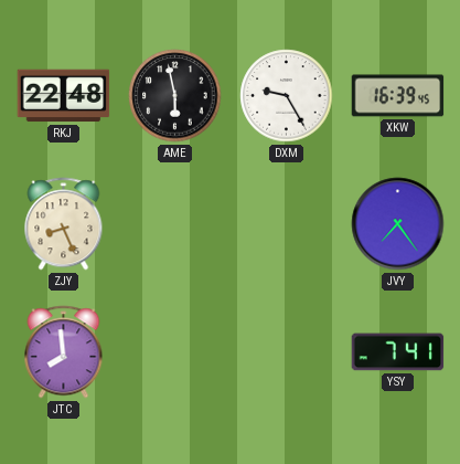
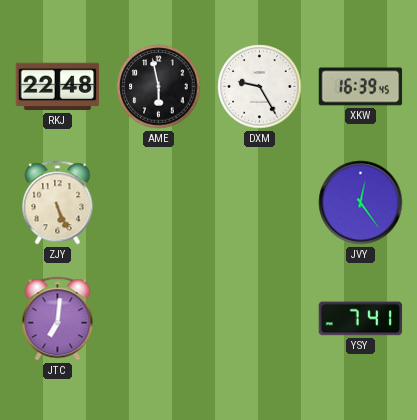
ZJY: 8:26 -> 5:26
JVY: 7:24 -> 12:24
JTC: 7:59 -> 7:01
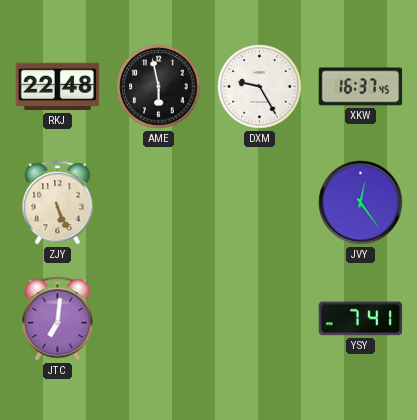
XKW: 16:39 -> 16:37
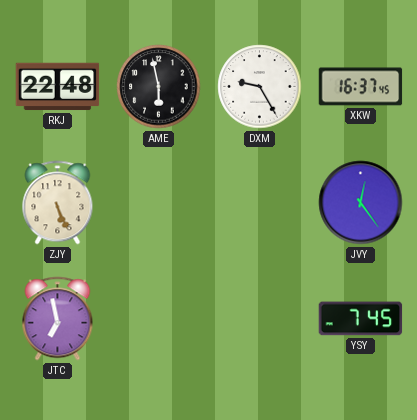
JTC: 7:01 -> 6:58
YSY: 7:41 -> 7:45
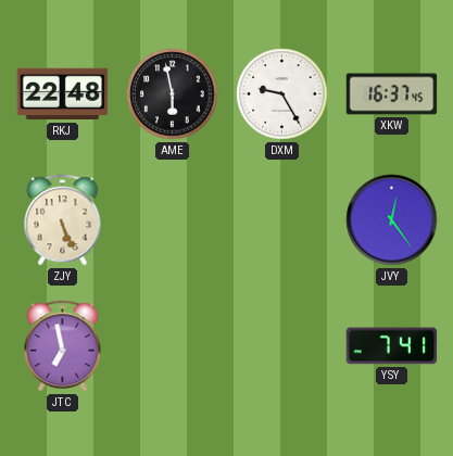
YSY: 7:45 -> 7:41
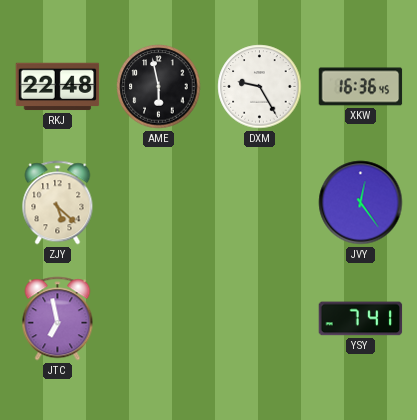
XKW: 16:37 -> 16:36
ZJY: 5:26 -> 5:22
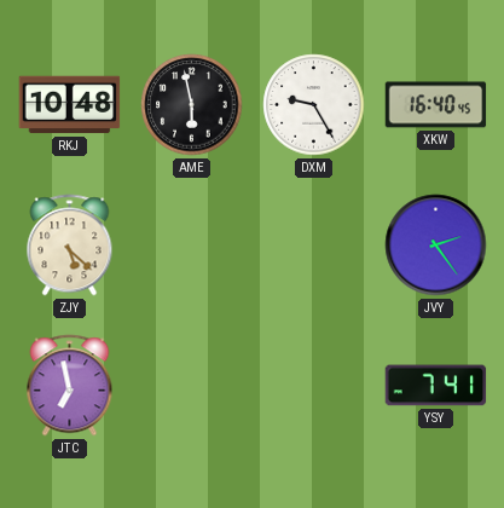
RKJ: 22:48 -> 10:48
XKW: 16:36 -> 16:40
JVY: 12:24 -> 2:24
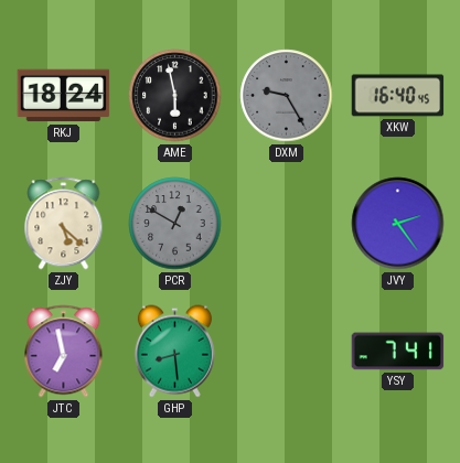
RKJ: 10:48 -> 18:24
DXM dial: white -> grey
PCR: none -> 12:50
GHP: none -> 8:29
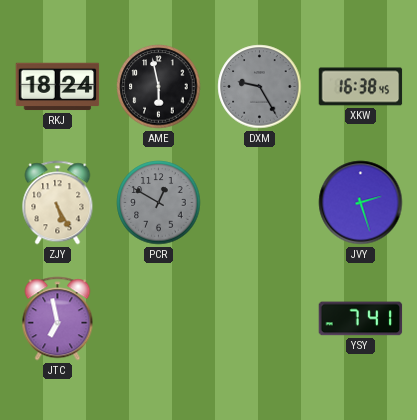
XKW: 16:40 -> 16:38
ZJY: 5:22 -> 5:25
JVY: 2:24 -> 2:27
GHP: 8:29 -> none
